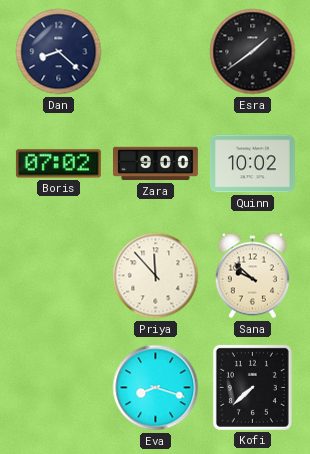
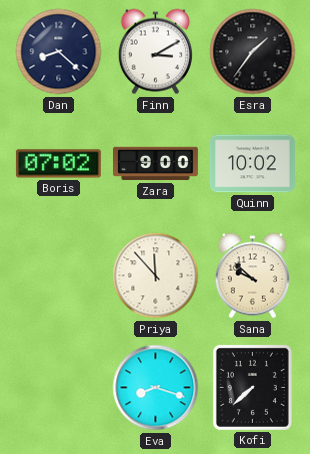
Finn: none -> 3:10
Esra: 1:39 -> 1:36
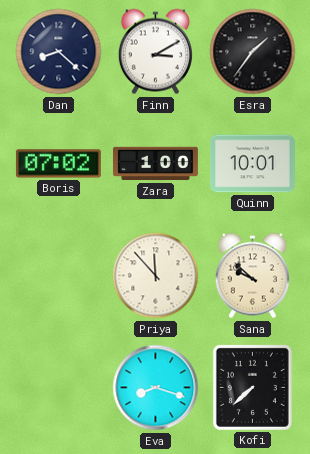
Zara: 9:00 -> 1:00
Quinn: 10:02 -> 10:01
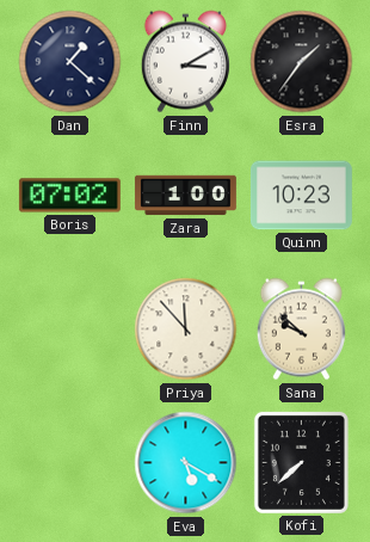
Dan: 8:22 -> 1:22
Quinn: 10:01 -> 10:23
Eva: 8:18 -> 5:20
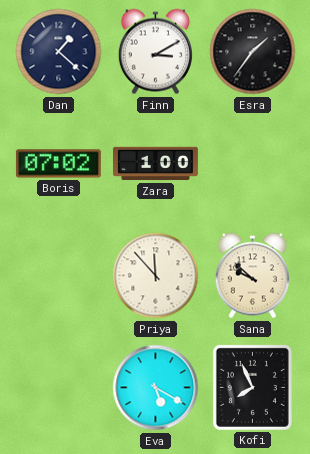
Quinn: 10:23 -> none
Kofi: 7:38 -> 7:56
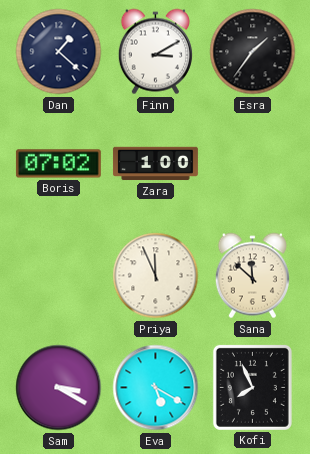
Priya: 11:53 -> 11:56
Sana: 9:52 -> 11:52
Sam: none -> 3:20
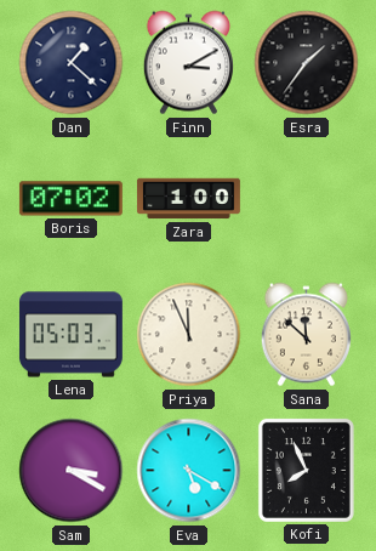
Lena: none -> 05:03
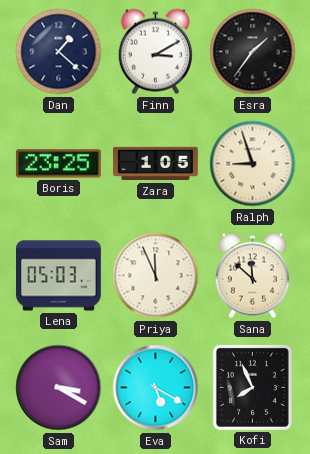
Boris: 07:02 -> 23:25
Zara: 1:00 -> 1:05
Ralph: none -> 8:57
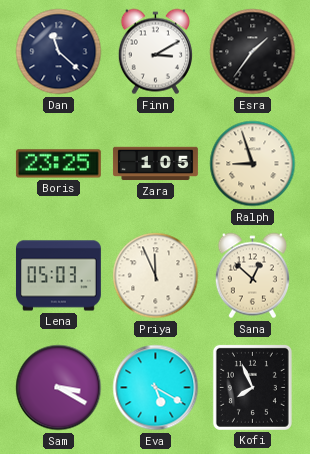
Dan: 1:22 -> 11:22
Sana: 11:52 -> 12:52
